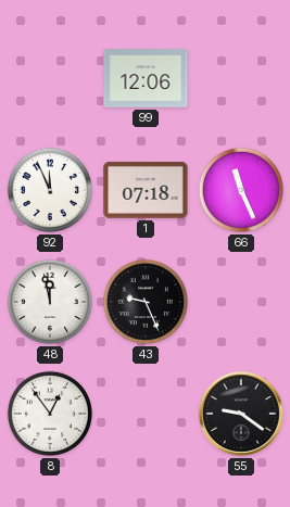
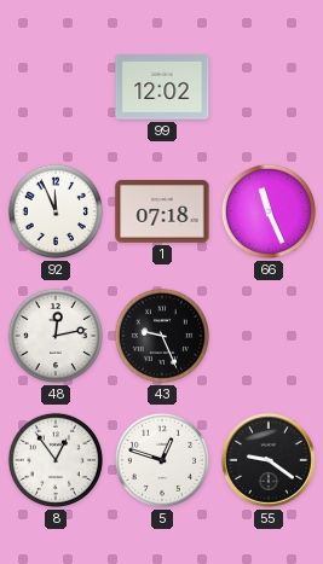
99: 12:06 -> 12:02
48: 11:58 -> 12:13
5: none -> 12:48
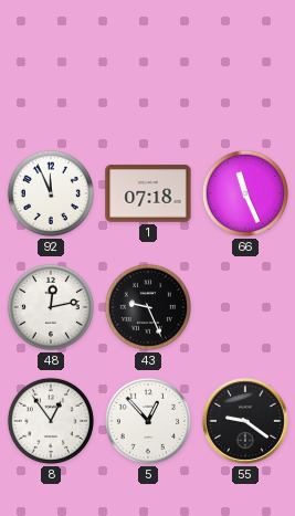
99: 12:02 -> none
5: 12:48 -> 12:53
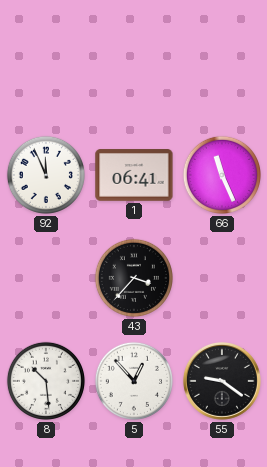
1: 07:18 -> 06:41
48: 12:13 -> none
43: 9:26 -> 3:37
8: 12:54 -> 10:29
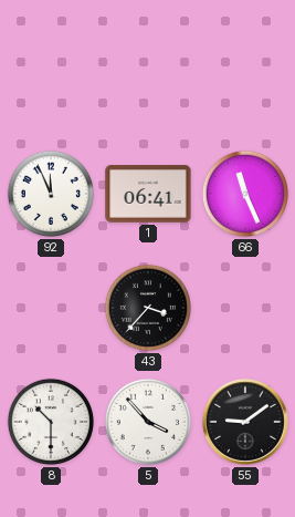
8: 10:29 -> 10:30
5: 12:53 -> 3:53
55: 9:21 -> 9:09
